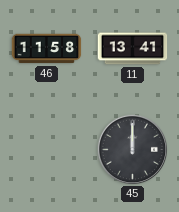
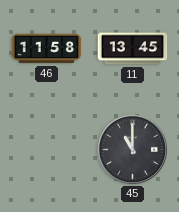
11: 13:41 -> 13:45
45: 12:00 -> 11:00
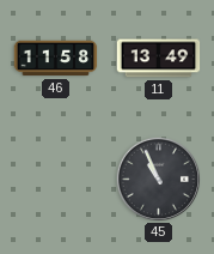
11: 13:45 -> 13:49
45: 11:00 -> 10:56
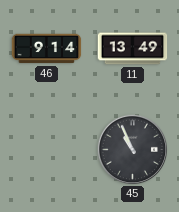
46: 11:58 -> 9:14
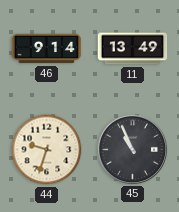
44: none -> 9:33
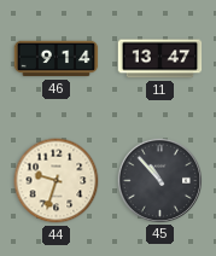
11: 13:49 -> 13:47
45: 10:56 -> 10:53
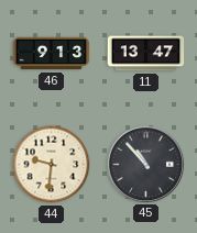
46: 9:14 -> 9:13
44: 9:33 -> 9:31
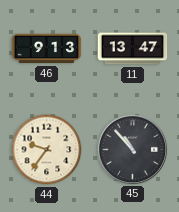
44: 9:31 -> 9:36
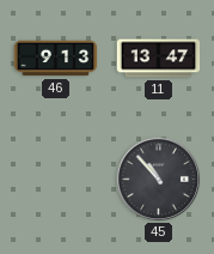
44: 9:36 -> none
